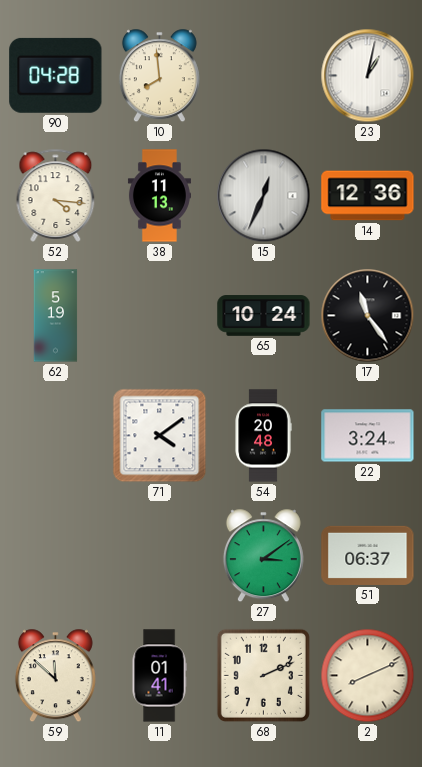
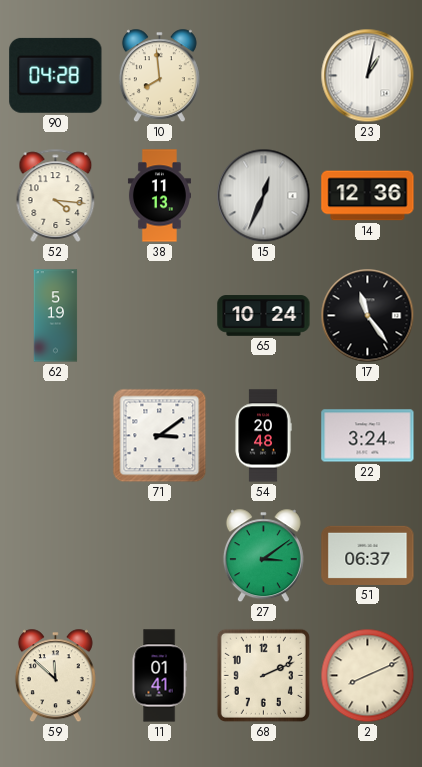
71: 4:09 -> 3:09
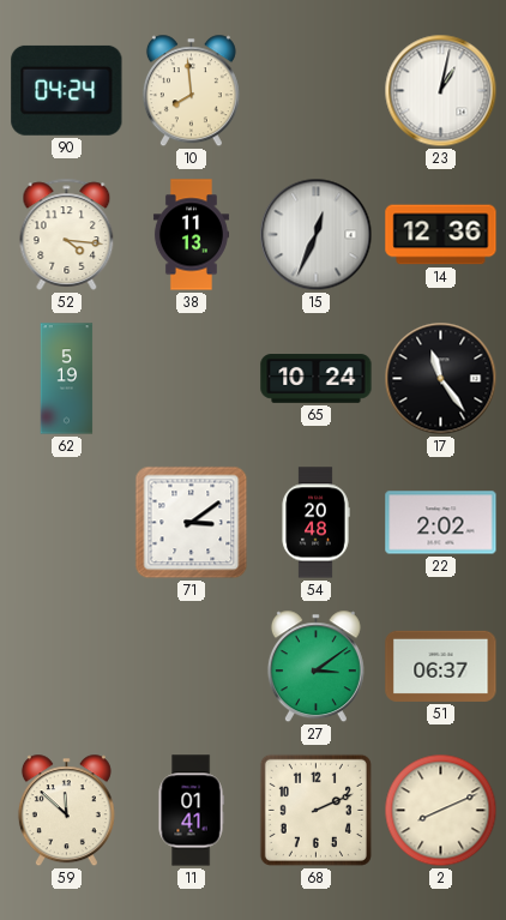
90: 04:28 -> 04:24
22: 3:24 -> 2:02
